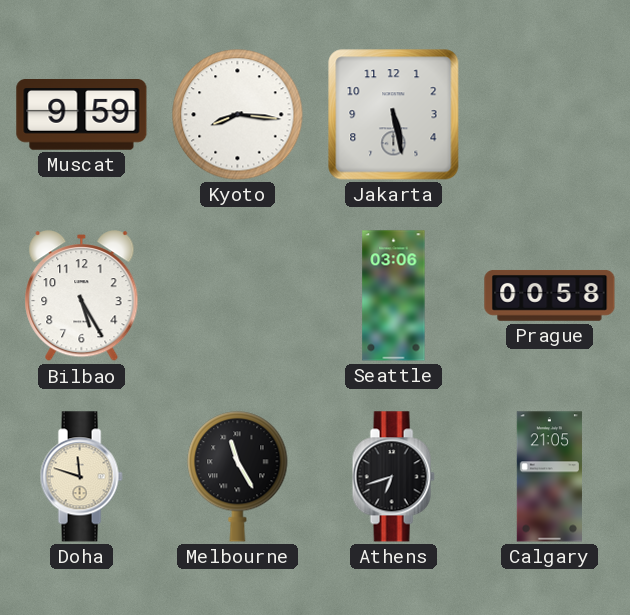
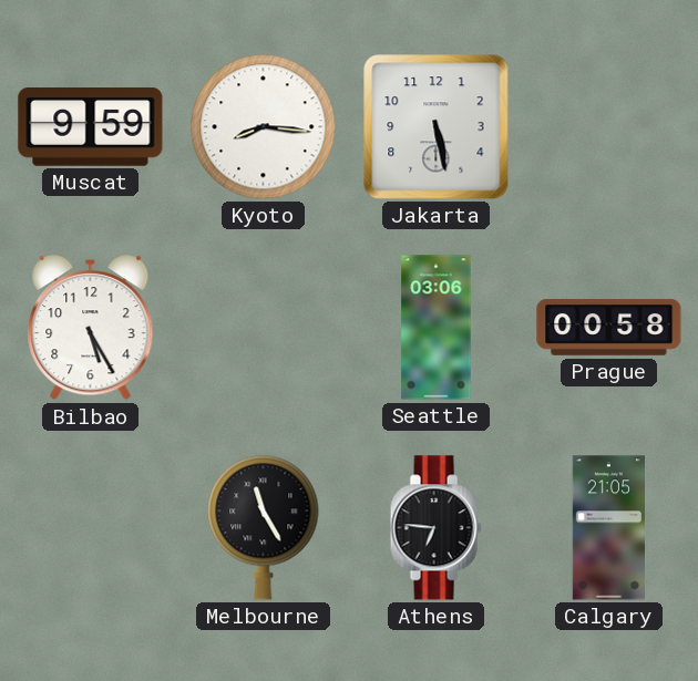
Doha: 11:48 -> none
Athens: 6:42 -> 6:46
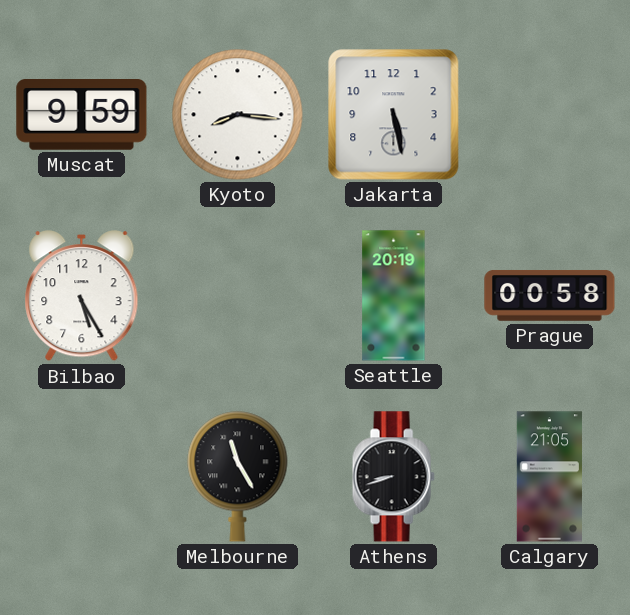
Seattle: 03:06 -> 20:19
Athens: 6:46 -> 8:42
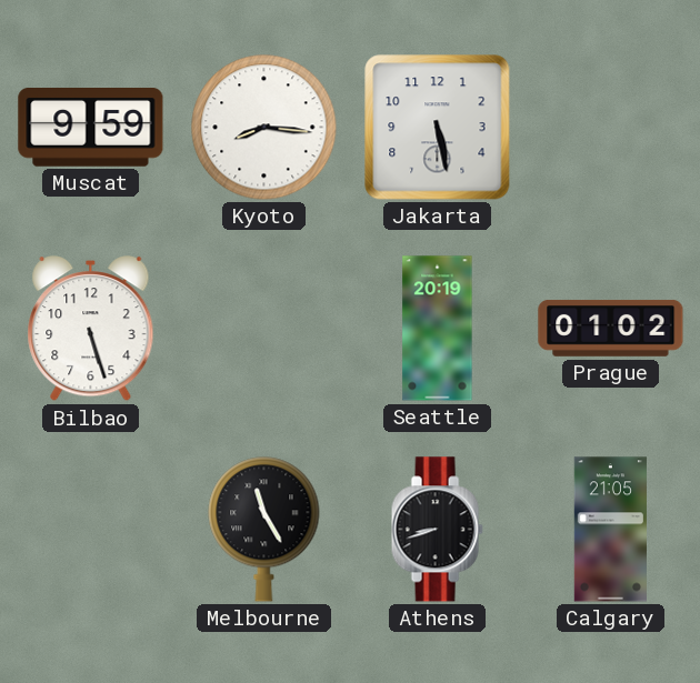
Bilbao: 5:25 -> 5:27
Prague: 00:58 -> 01:02
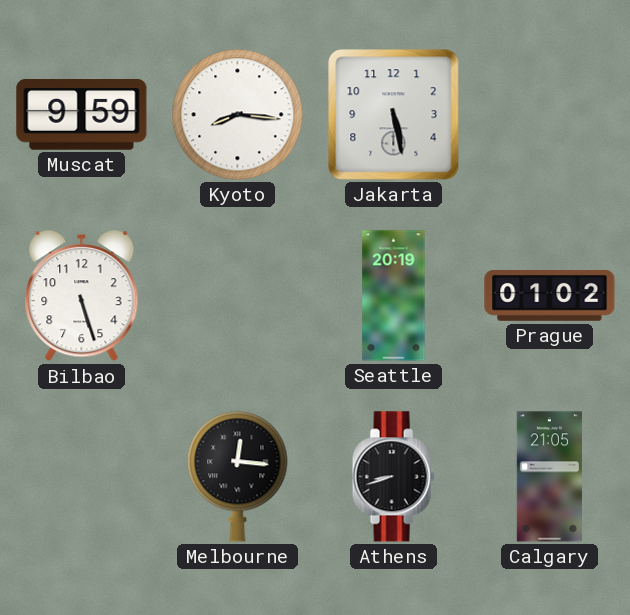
Melbourne: 11:25 -> 12:16
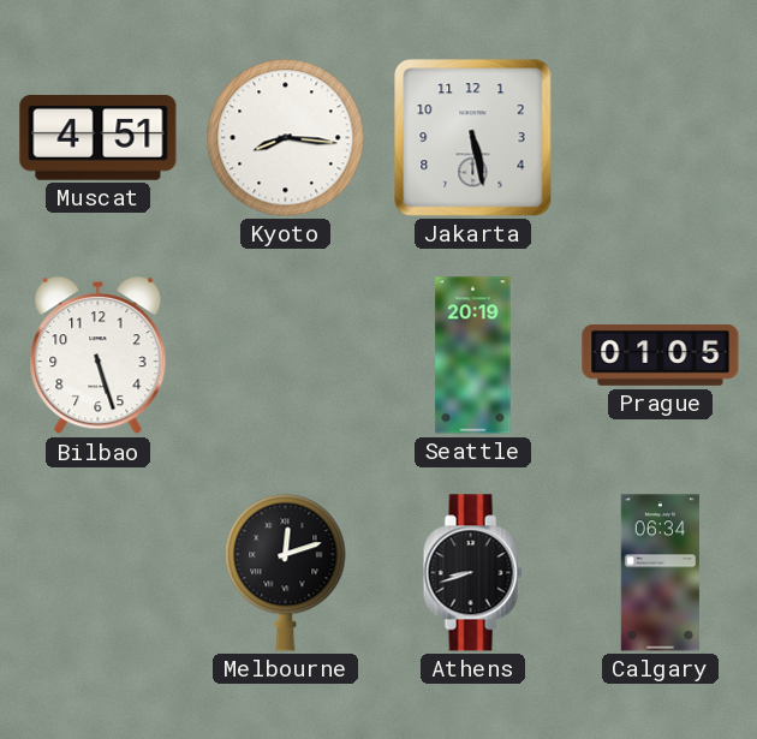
Muscat: 9:59 -> 4:51
Prague: 01:02 -> 01:05
Melbourne: 12:16 -> 12:12
Calgary: 21:05 -> 06:34
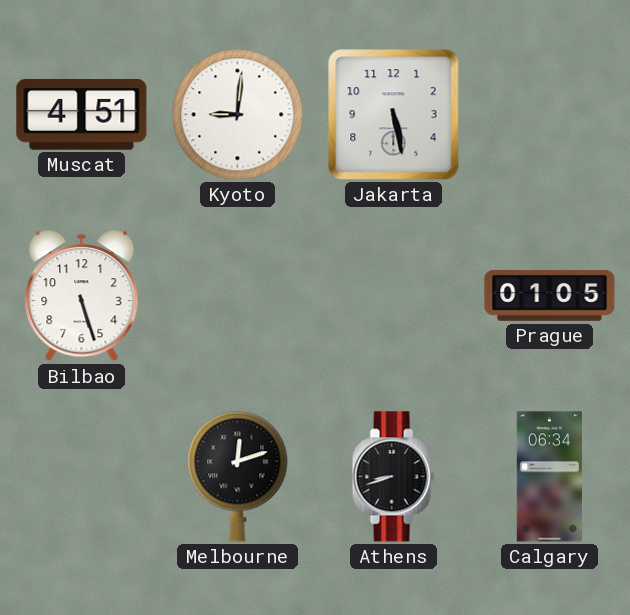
Kyoto: 8:16 -> 9:01
Seattle: 20:19 -> none
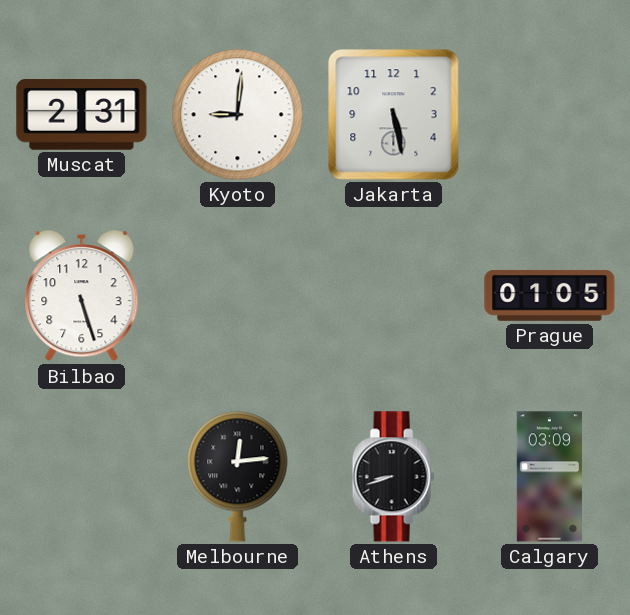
Muscat: 4:51 -> 2:31
Melbourne: 12:12 -> 12:14
Calgary: 06:34 -> 03:09
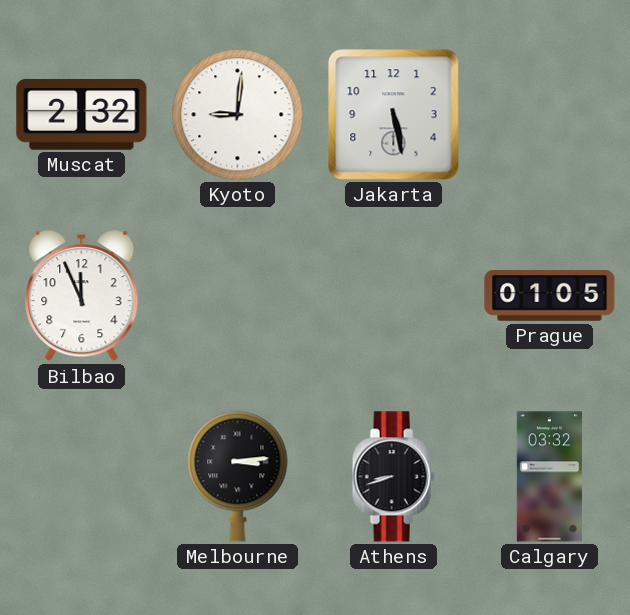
Muscat: 2:31 -> 2:32
Bilbao: 5:27 -> 11:56
Melbourne: 12:14 -> 3:14
Calgary: 03:09 -> 03:32
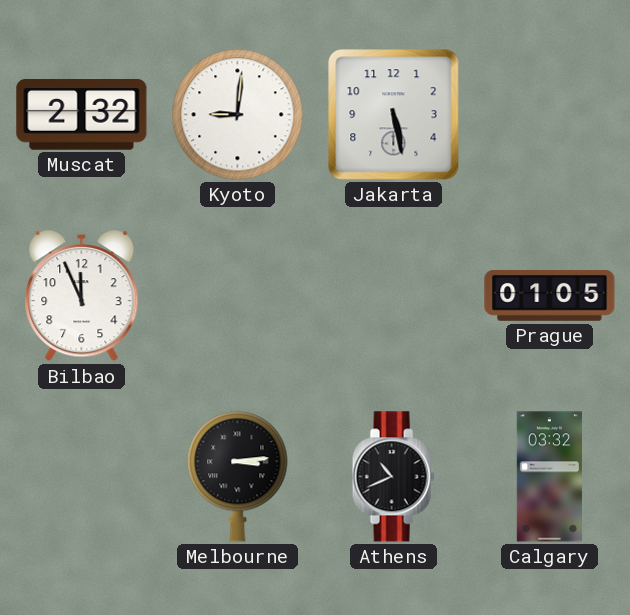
Athens: 8:42 -> 10:41
